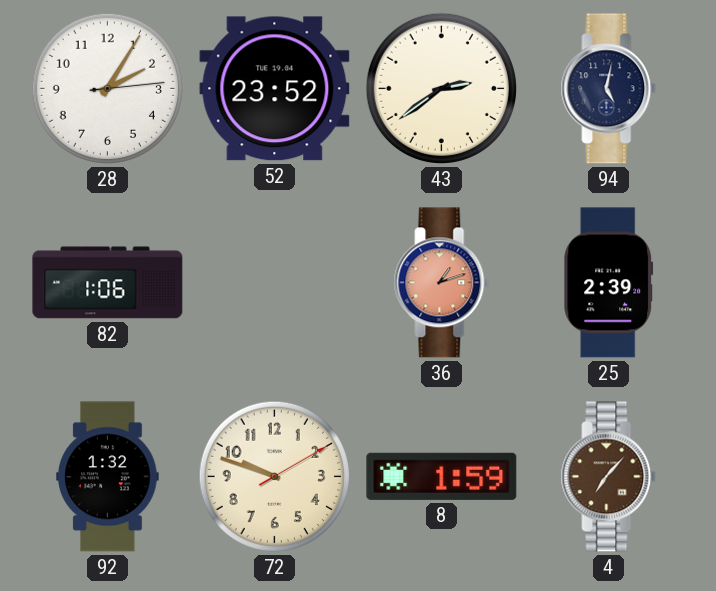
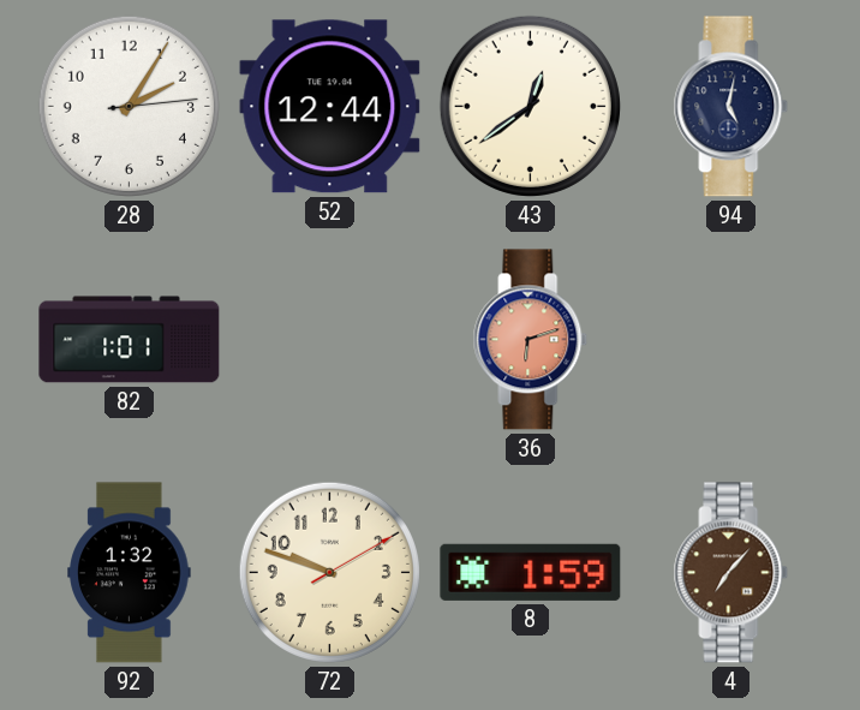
52: 23:52 -> 12:44
43: 2:39 -> 12:39
82: 1:06 -> 1:01
36: 1:12 -> 6:12
25: 2:39 -> none
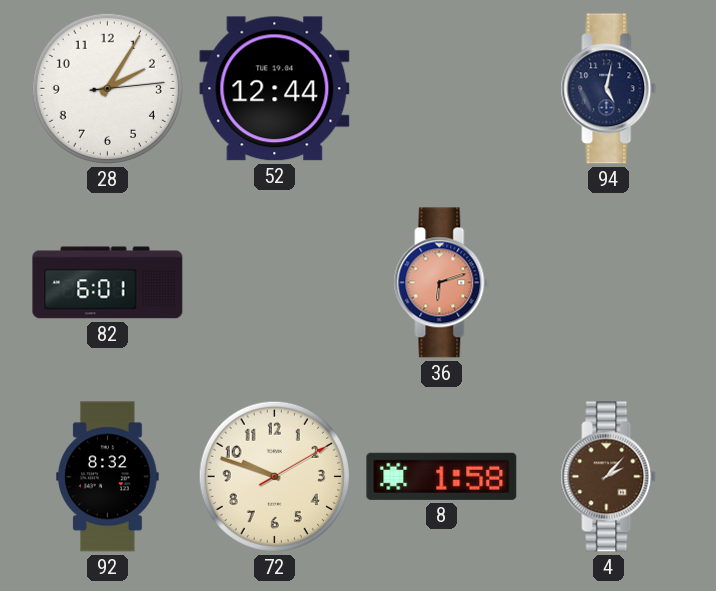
43: 12:39 -> none
82: 1:01 -> 6:01
92: 1:32 -> 8:32
8: 1:59 -> 1:58
4: 7:07 -> 2:07
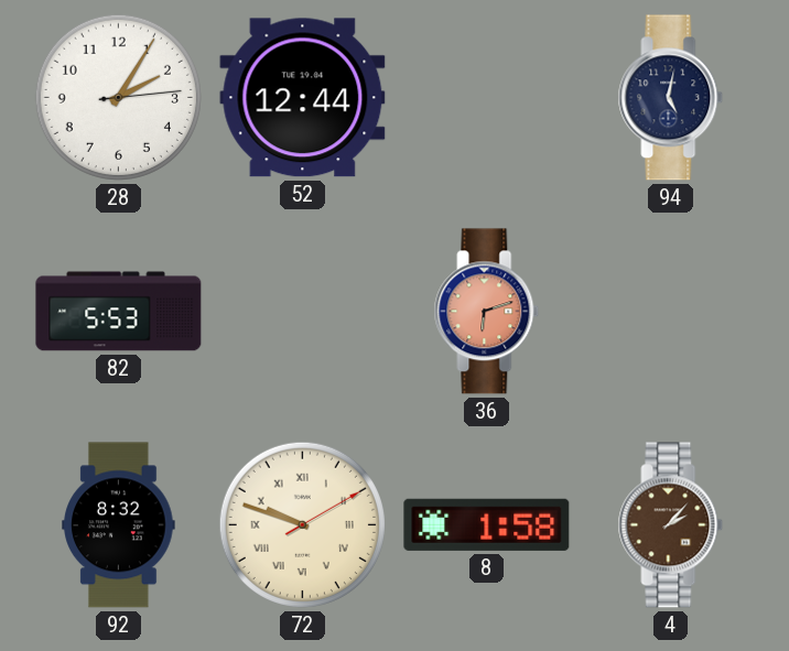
82: 6:01 -> 5:53
72 numerals: Arabic -> Roman
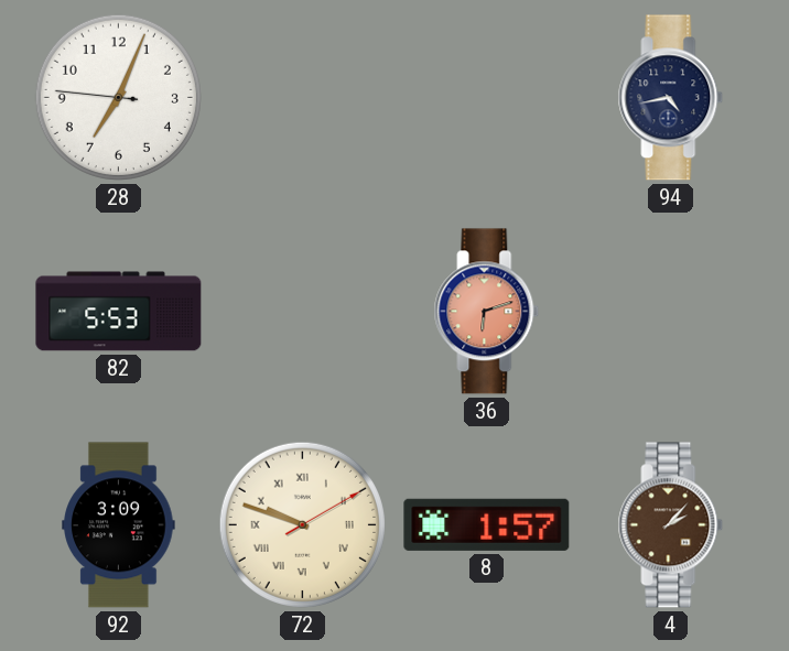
28: 2:05 -> 7:03
52: 12:44 -> none
94: 5:02 -> 4:43
92: 8:32 -> 3:09
8: 1:58 -> 1:57
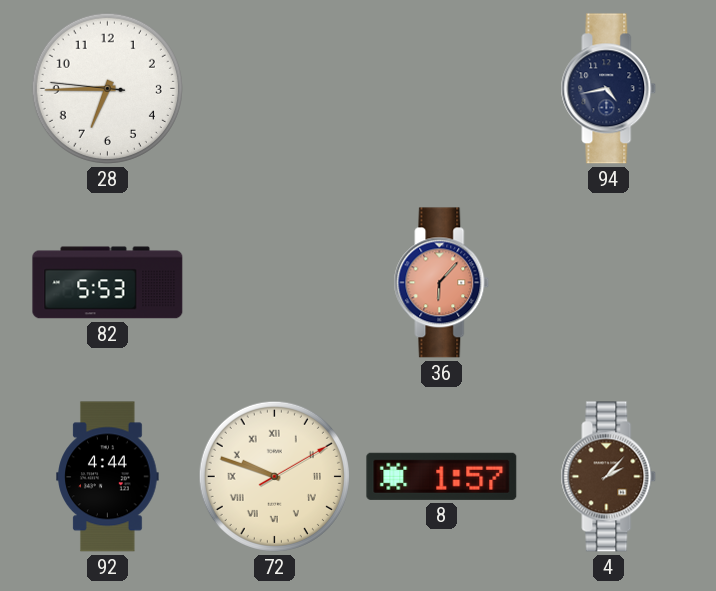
28: 7:03 -> 6:44
36: 6:12 -> 6:07
92: 3:09 -> 4:44
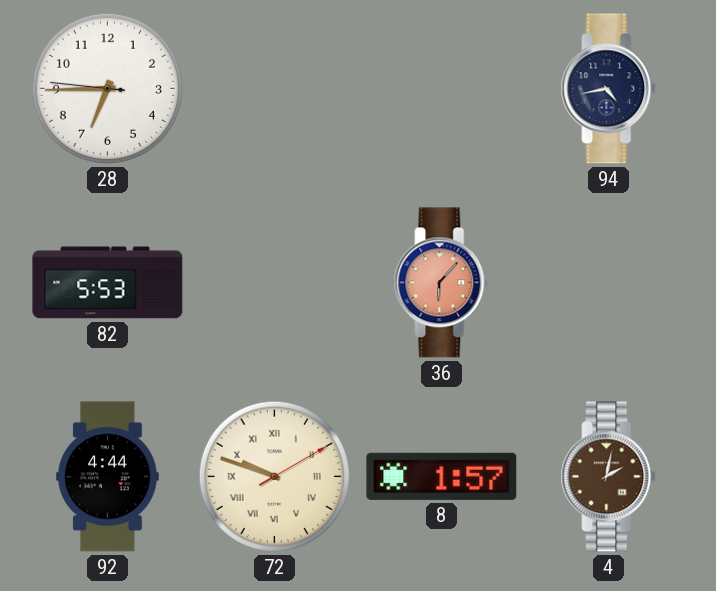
4: 2:07 -> 2:02
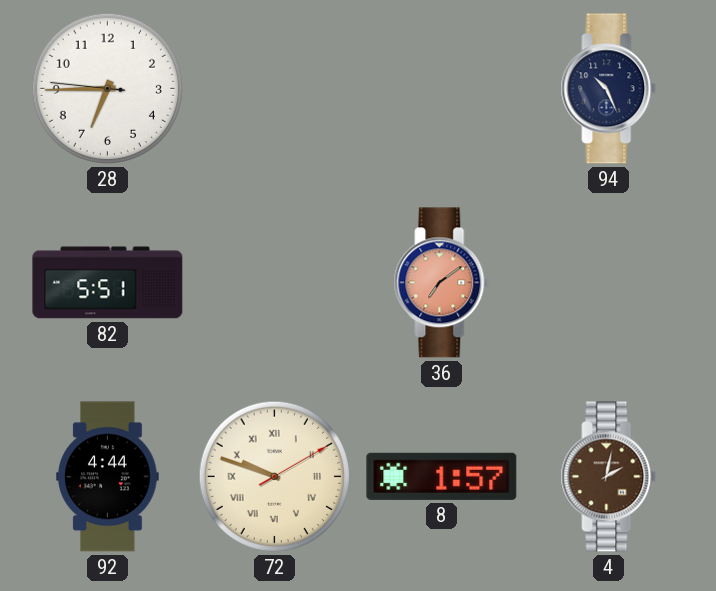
94: 4:43 -> 10:26
82: 5:53 -> 5:51
36: 6:07 -> 7:09
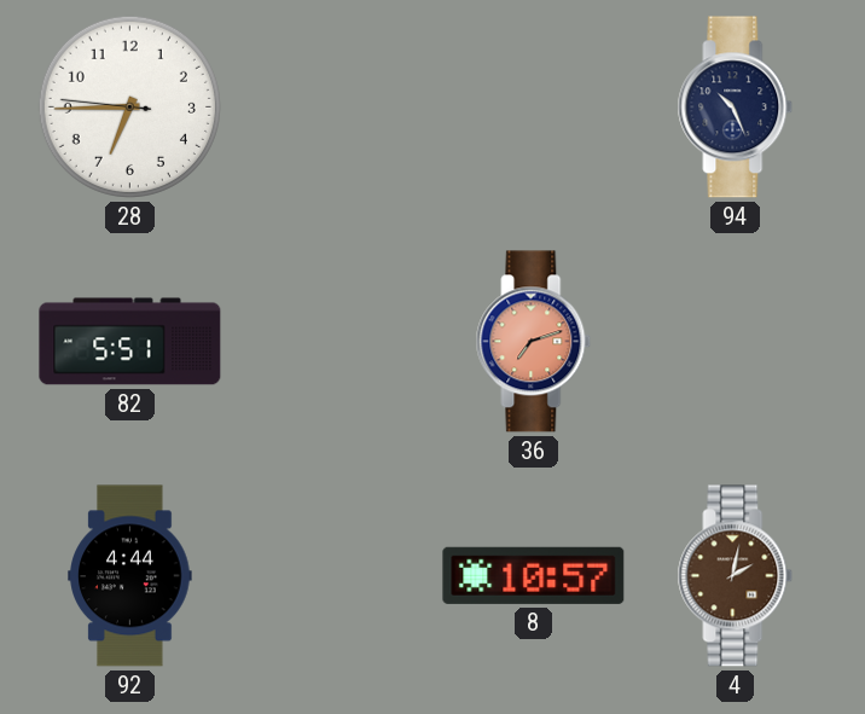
36: 7:09 -> 7:12
72: 9:48 -> none
8: 1:57 -> 10:57
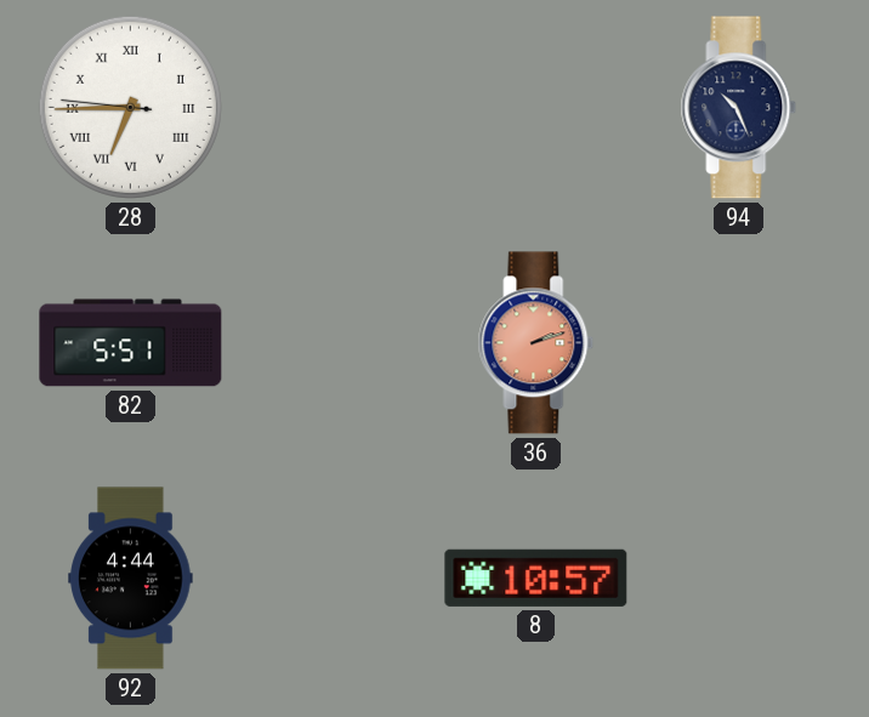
28 numerals: Arabic -> Roman
36: 7:12 -> 2:12
4: 2:02 -> none
